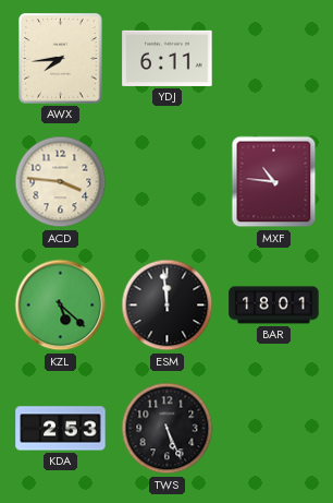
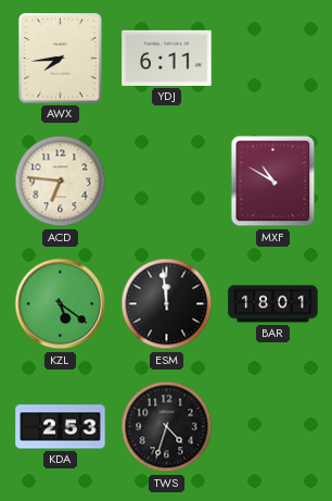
ACD: 3:46 -> 6:46
MXF: 10:46 -> 10:50
KZL: 5:22 -> 5:21
TWS: 5:26 -> 4:33
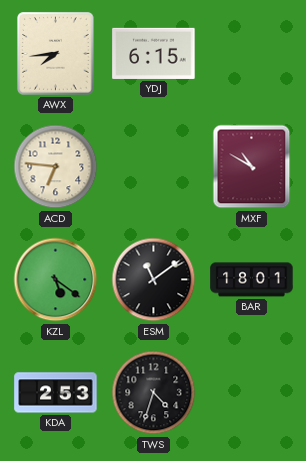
YDJ: 6:11 -> 6:15
ESM: 11:59 -> 11:09
